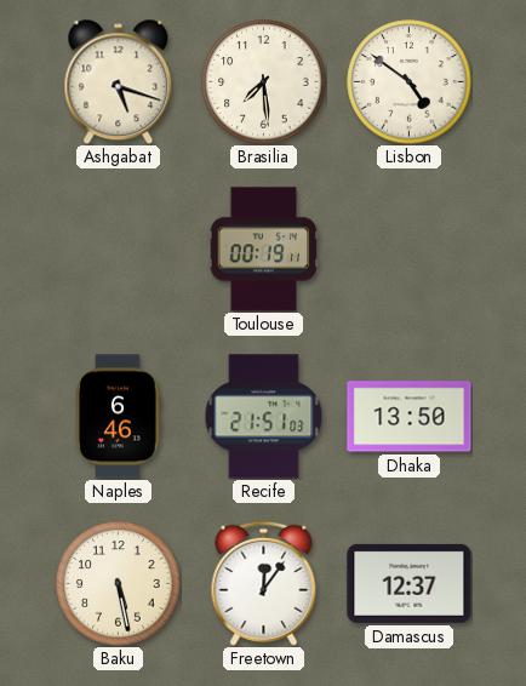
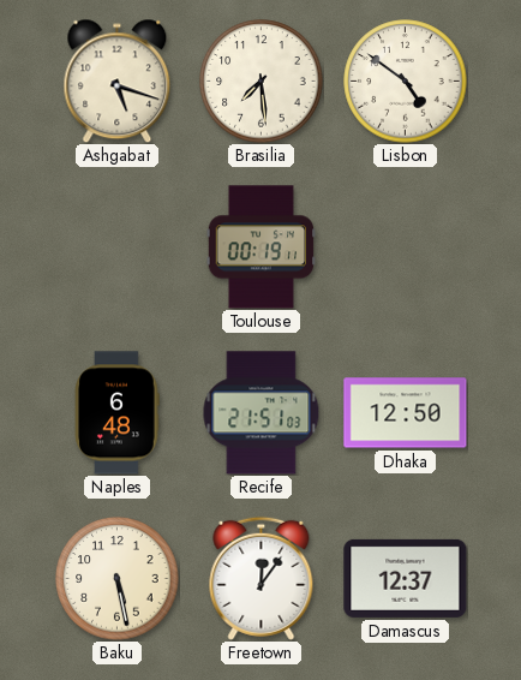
Naples: 6:46 -> 6:48
Dhaka: 13:50 -> 12:50
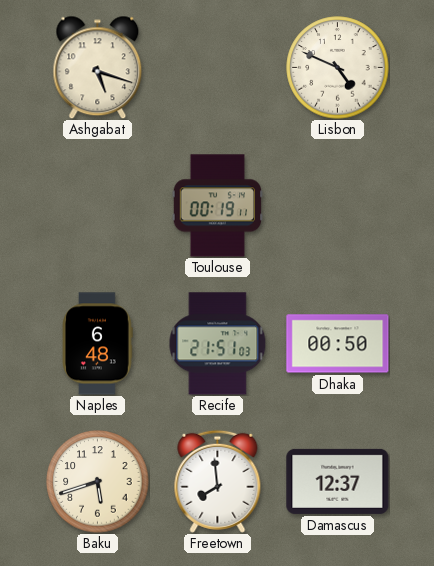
Brasilia: 7:29 -> none
Lisbon: 4:51 -> 4:49
Dhaka: 12:50 -> 00:50
Baku: 5:28 -> 5:42
Freetown: 12:06 -> 7:59
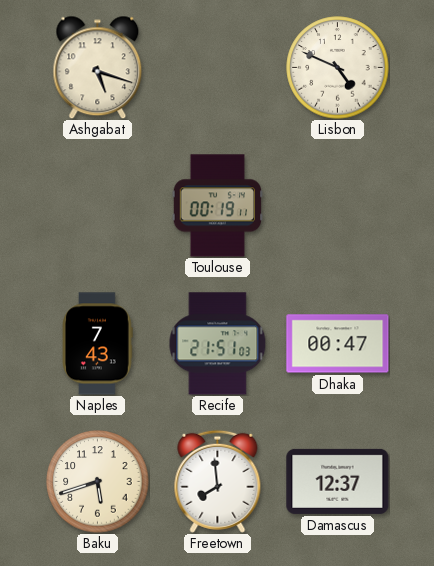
Naples: 6:48 -> 7:43
Dhaka: 00:50 -> 00:47
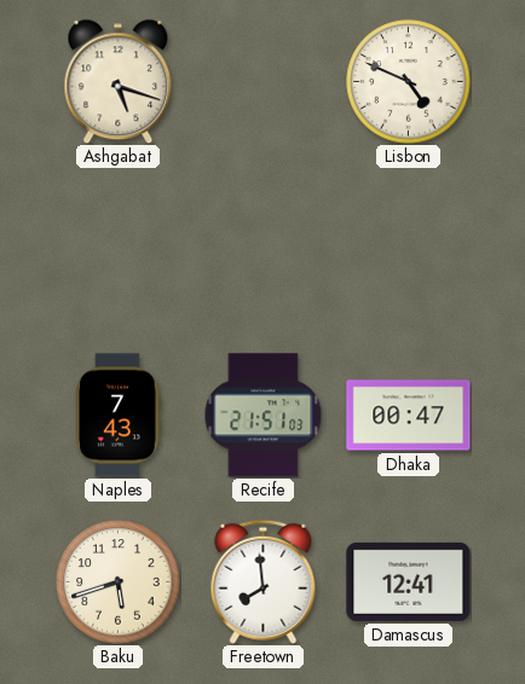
Toulouse: 00:19 -> none
Damascus: 12:37 -> 12:41
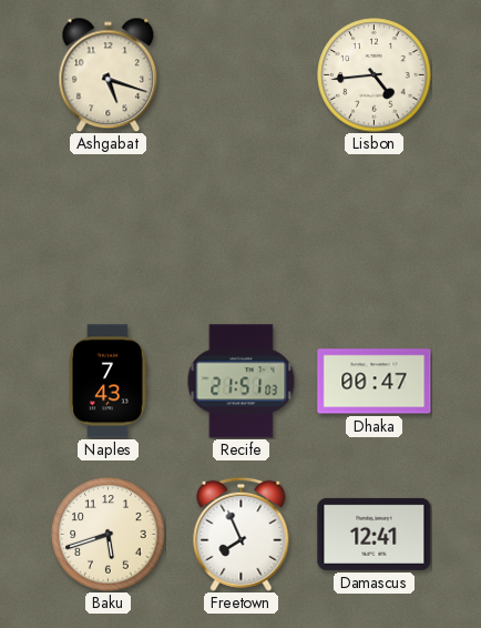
Lisbon: 4:49 -> 4:44
Freetown: 7:59 -> 7:56
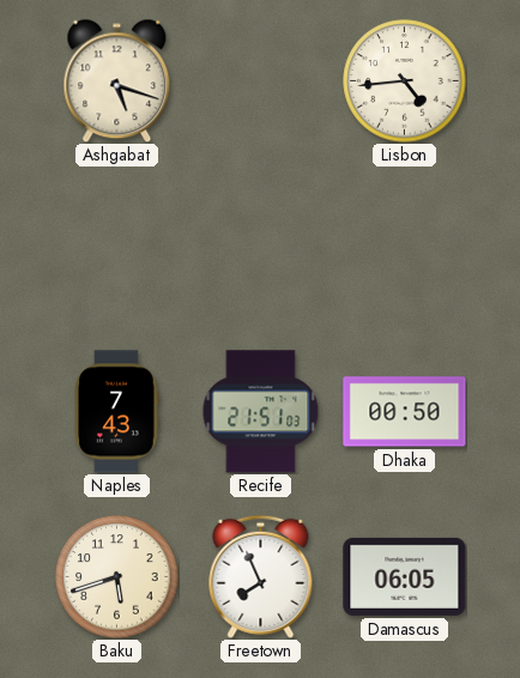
Dhaka: 00:47 -> 00:50
Damascus: 12:41 -> 06:05
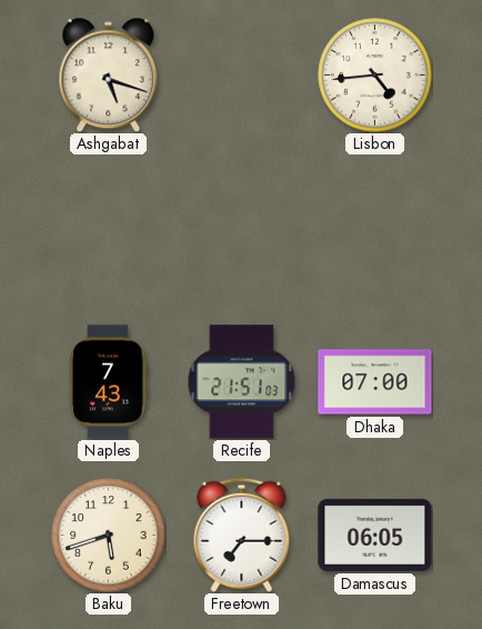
Dhaka: 00:50 -> 07:00
Freetown: 7:56 -> 7:15
